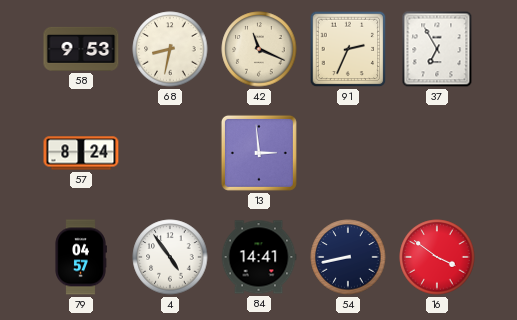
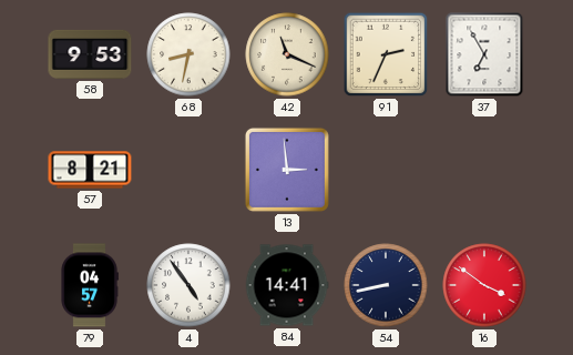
57: 8:24 -> 8:21
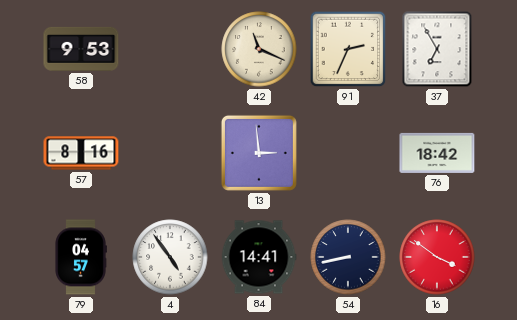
68: 8:32 -> none
57: 8:21 -> 8:16
76: none -> 18:42
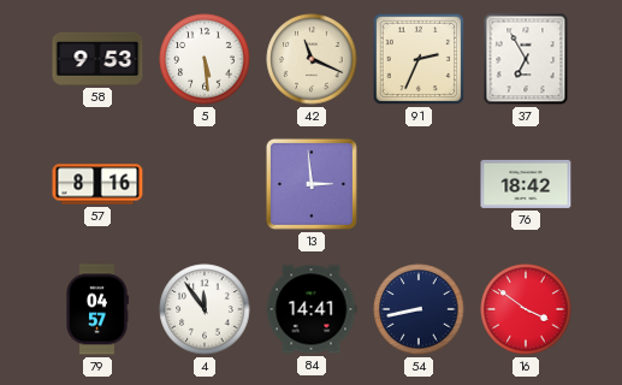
5: none -> 5:29
4: 4:54 -> 11:54
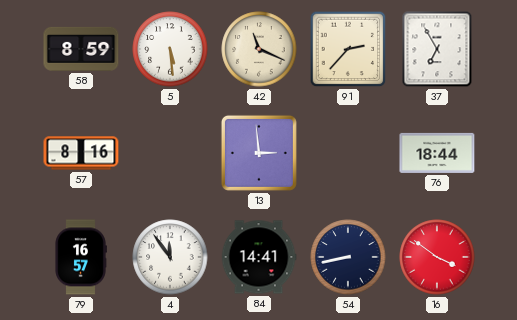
58: 9:53 -> 8:59
91: 2:34 -> 2:37
76: 18:42 -> 18:44
79: 04:57 -> 16:57
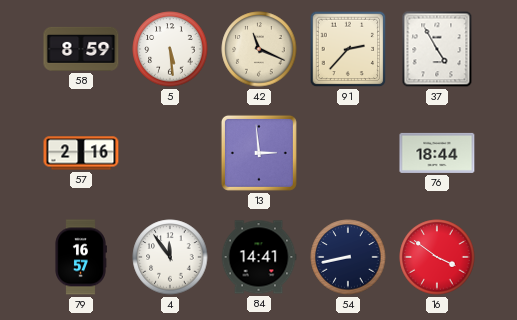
37: 6:55 -> 4:55
57: 8:16 -> 2:16
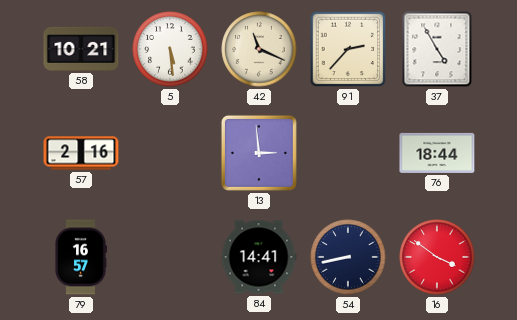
58: 8:59 -> 10:21
4: 11:54 -> none
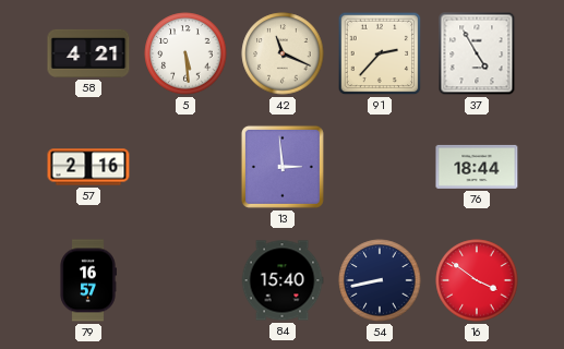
58: 10:21 -> 4:21
84: 14:41 -> 15:40
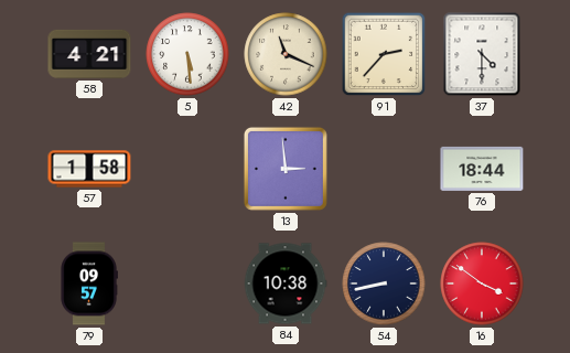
37: 4:55 -> 4:30
57: 2:16 -> 1:58
79: 16:57 -> 09:57
84: 15:40 -> 10:38
